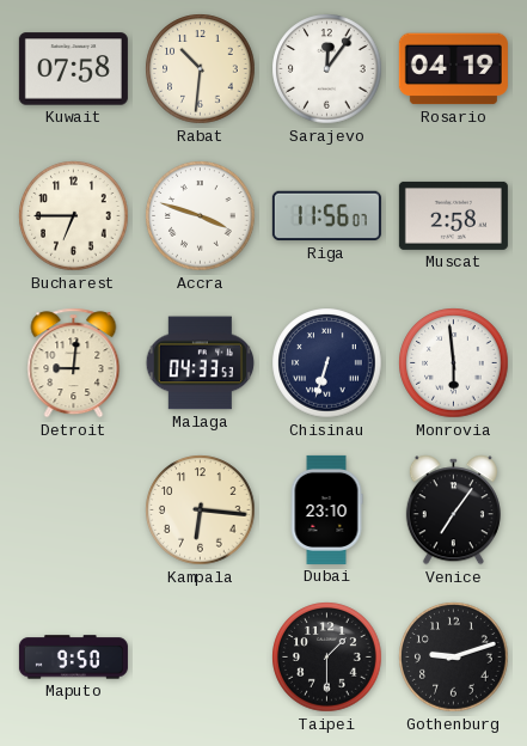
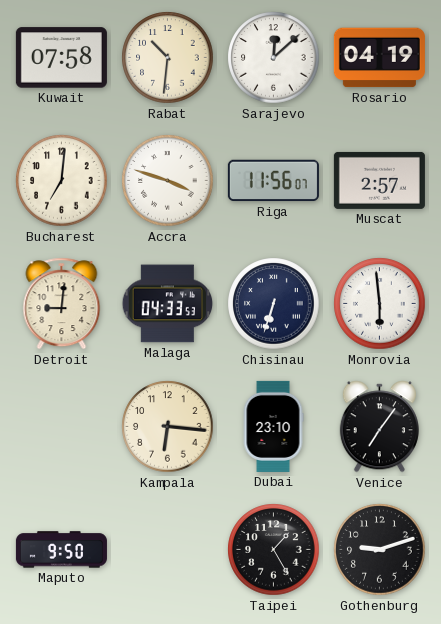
Sarajevo: 12:06 -> 12:08
Bucharest: 6:45 -> 7:01
Muscat: 2:58 -> 2:57
Taipei: 1:30 -> 1:25
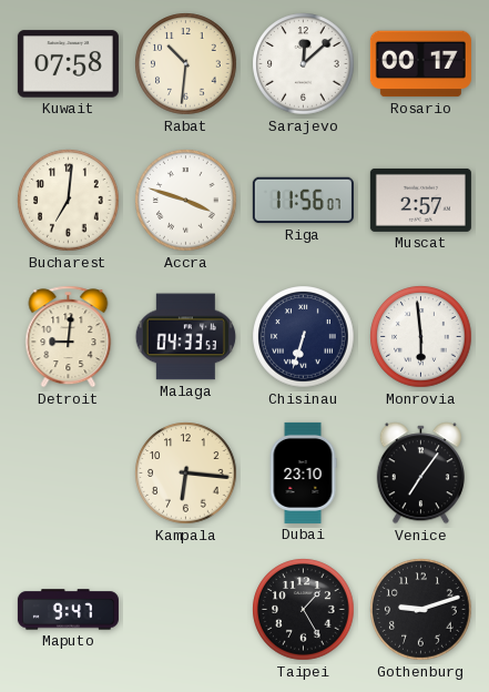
Rosario: 04:19 -> 00:17
Maputo: 9:50 -> 9:47
